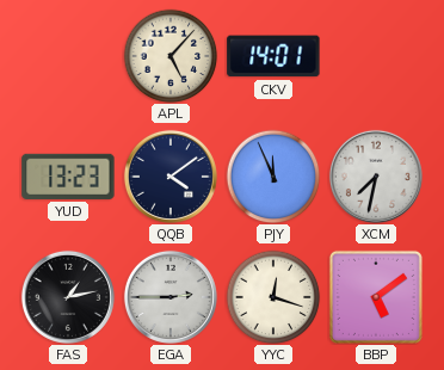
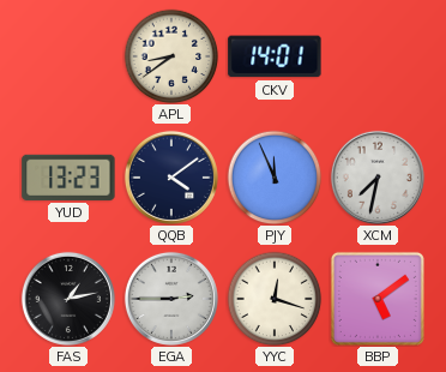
APL: 5:07 -> 8:39
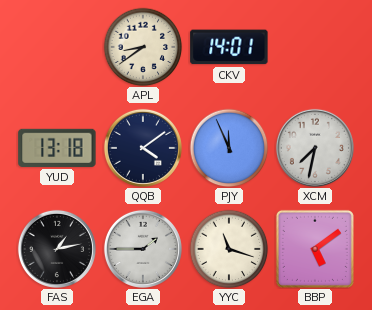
YUD: 13:23 -> 13:18
EGA: 2:45 -> 1:45
YYC: 12:18 -> 11:18
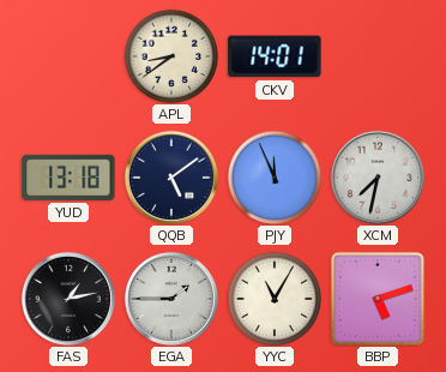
QQB: 4:09 -> 5:09
YYC: 11:18 -> 11:05
BBP: 5:09 -> 5:12
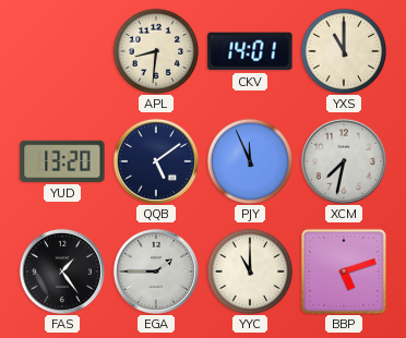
APL: 8:39 -> 8:31
YXS: none -> 11:00
YUD: 13:18 -> 13:20
FAS: 1:13 -> 1:24
YYC: 11:05 -> 11:00
